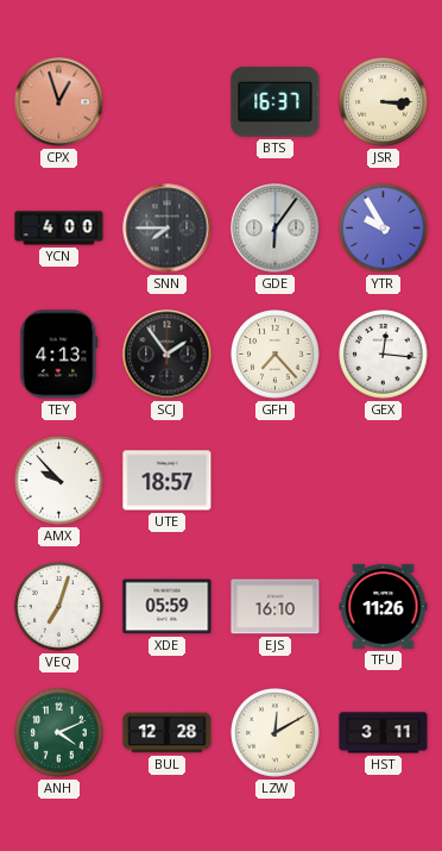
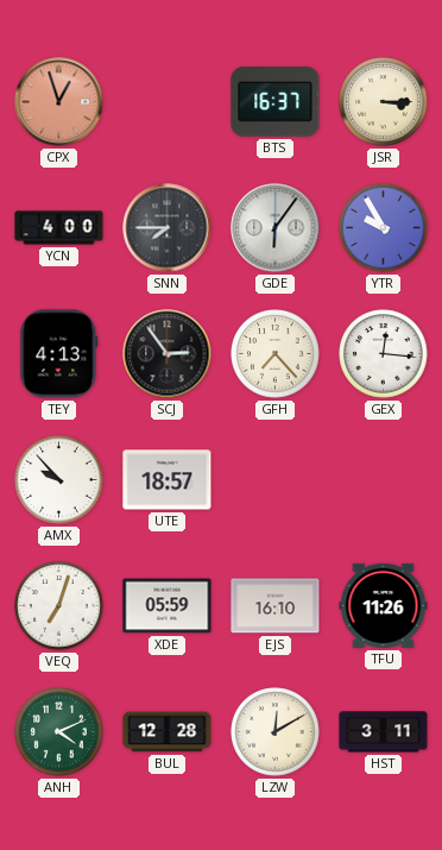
SCJ: 1:54 -> 2:54
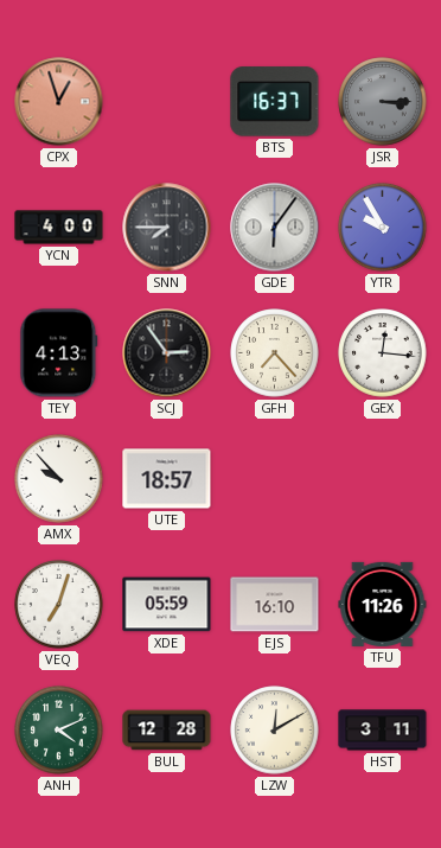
JSR dial: cream -> grey
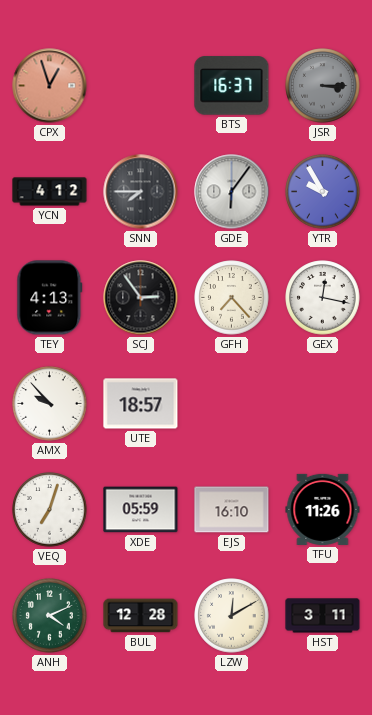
YCN: 4:00 -> 4:12
GEX: 12:16 -> 12:17
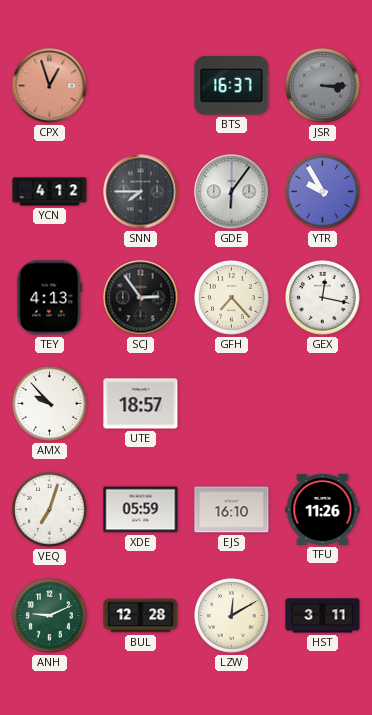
ANH: 4:11 -> 9:11
